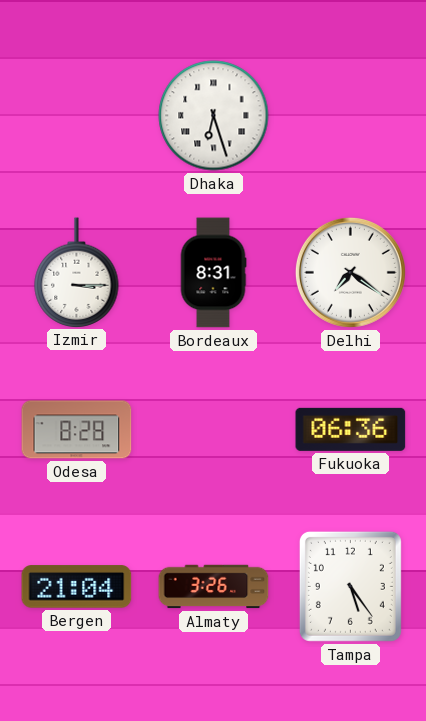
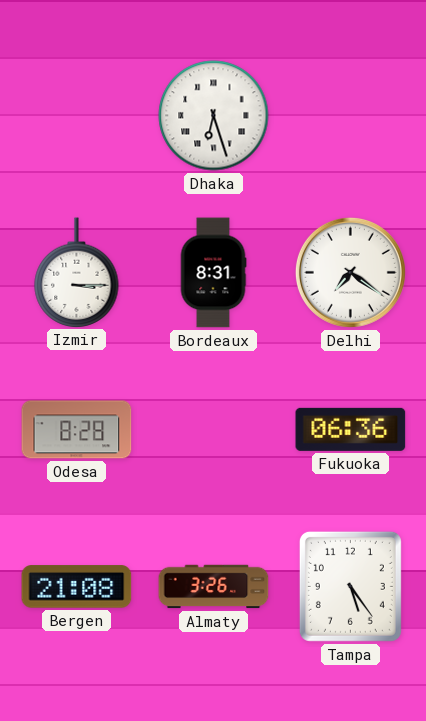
Bergen: 21:04 -> 21:08
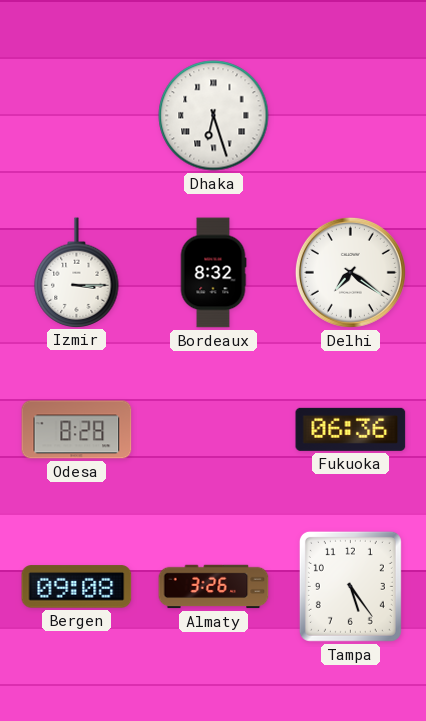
Bordeaux: 8:31 -> 8:32
Bergen: 21:08 -> 09:08
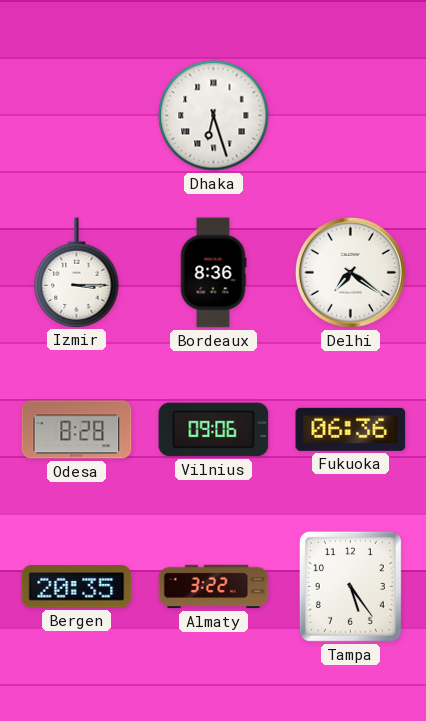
Bordeaux: 8:32 -> 8:36
Vilnius: none -> 09:06
Bergen: 09:08 -> 20:35
Almaty: 3:26 -> 3:22
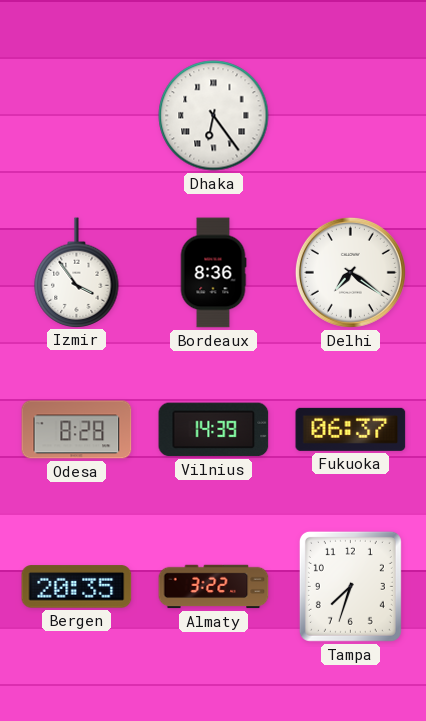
Dhaka: 6:27 -> 6:24
Izmir: 3:15 -> 3:54
Vilnius: 09:06 -> 14:39
Fukuoka: 06:36 -> 06:37
Tampa: 5:24 -> 7:33
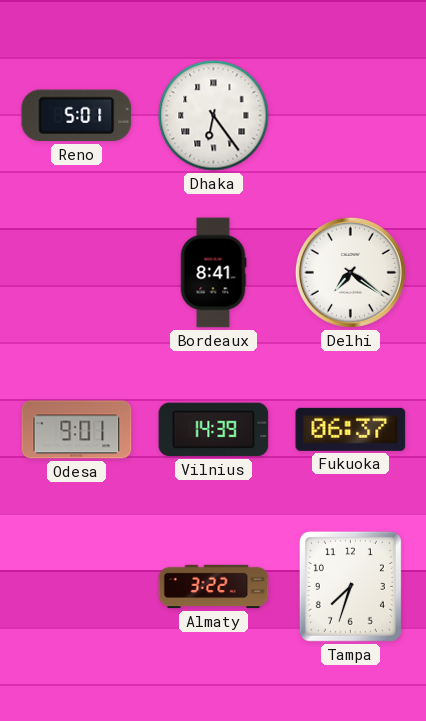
Reno: none -> 5:01
Izmir: 3:54 -> none
Bordeaux: 8:36 -> 8:41
Odesa: 8:28 -> 9:01
Bergen: 20:35 -> none
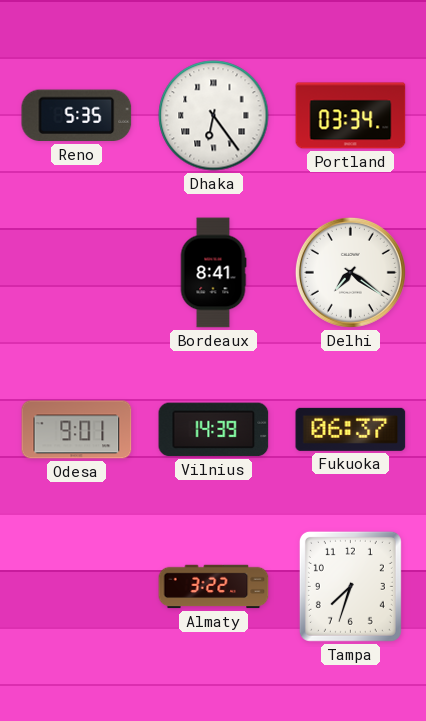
Reno: 5:01 -> 5:35
Portland: none -> 03:34
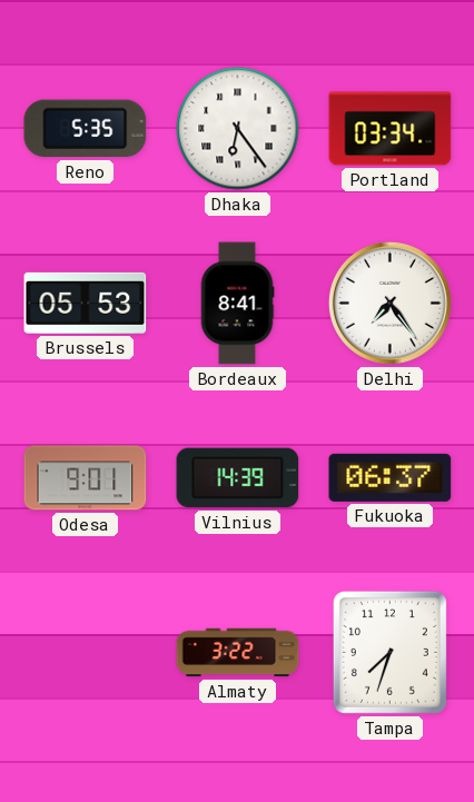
Brussels: none -> 05:53
Delhi: 7:21 -> 7:24
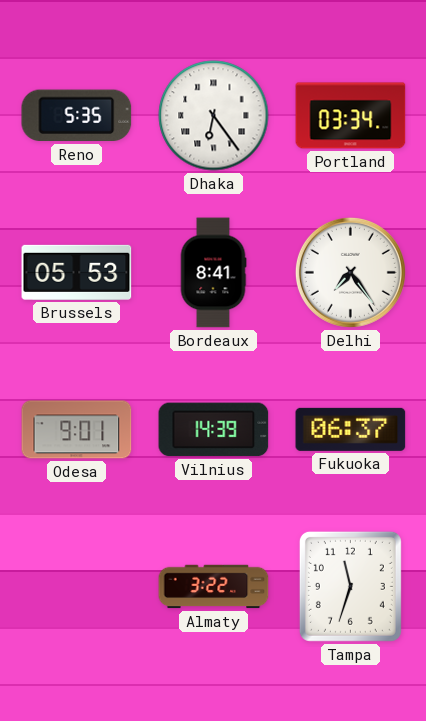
Tampa: 7:33 -> 11:33
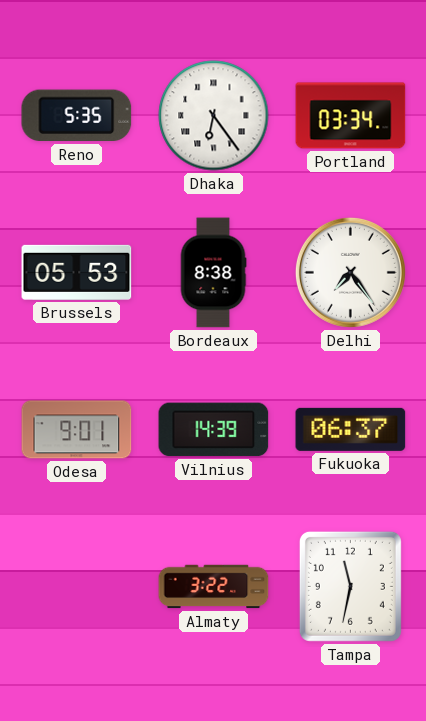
Bordeaux: 8:41 -> 8:38
Tampa: 11:33 -> 11:32
